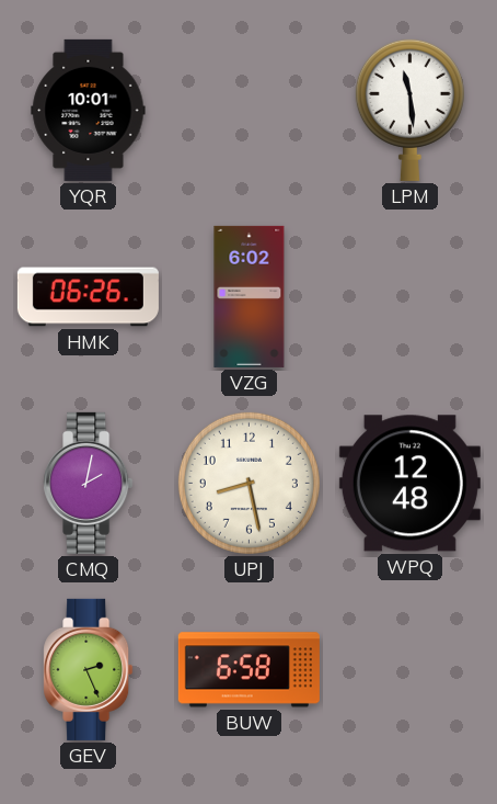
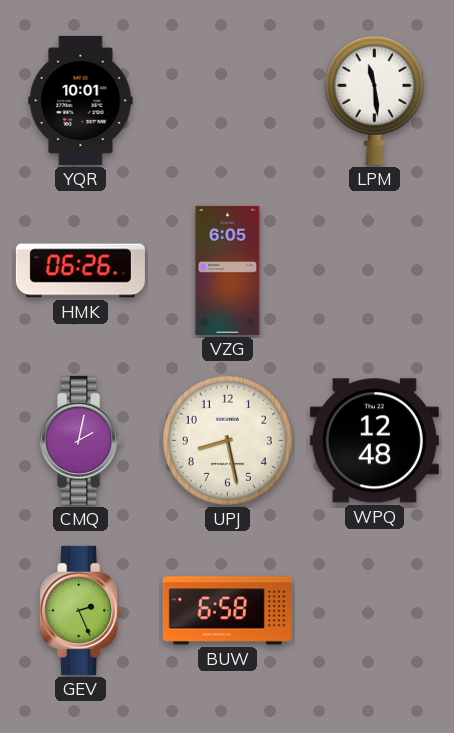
VZG: 6:02 -> 6:05
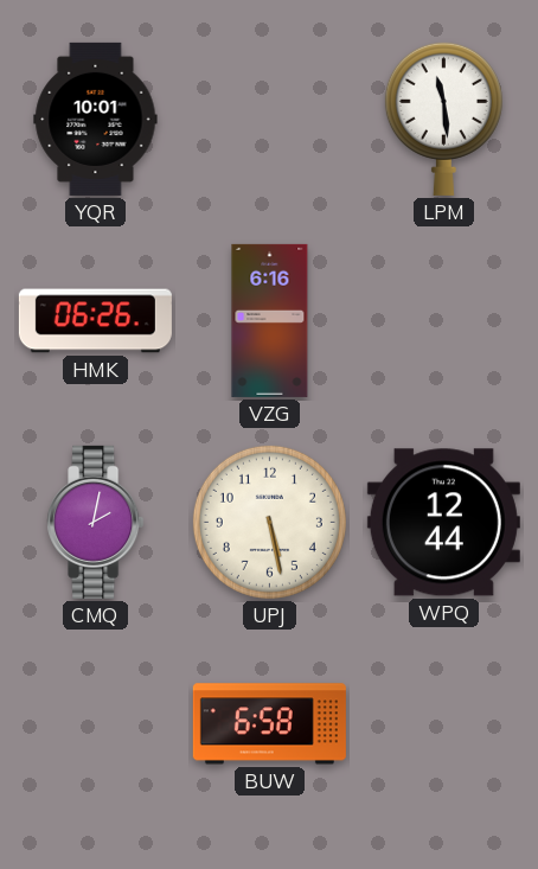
VZG: 6:05 -> 6:16
UPJ: 8:28 -> 5:28
WPQ: 12:48 -> 12:44
GEV: 2:26 -> none
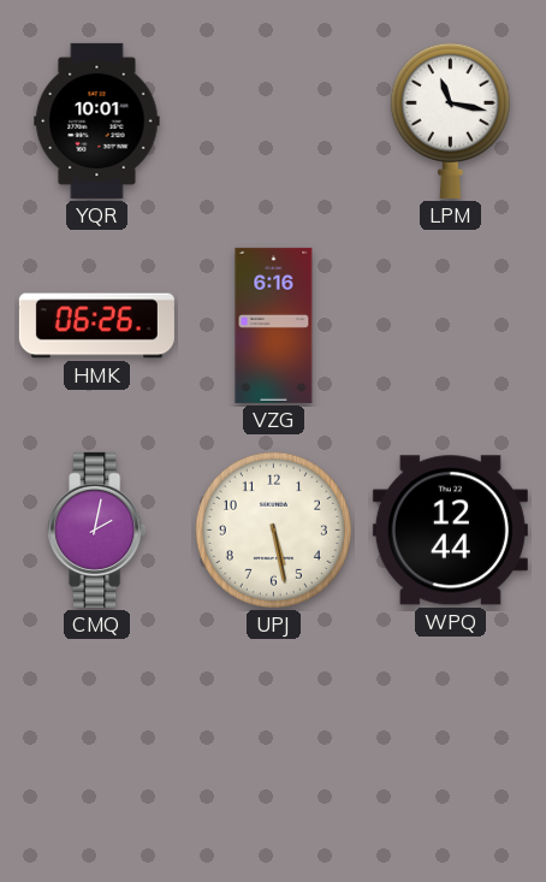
LPM: 11:29 -> 11:17
BUW: 6:58 -> none
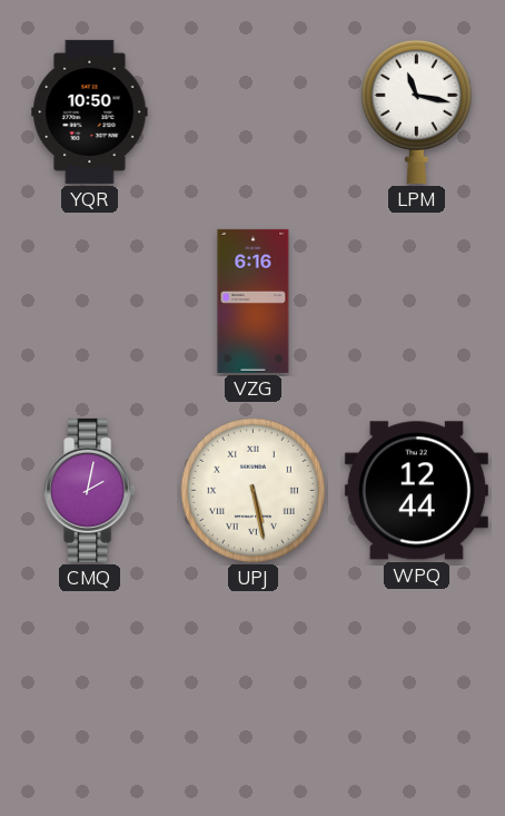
YQR: 10:01 -> 10:50
HMK: 06:26 -> none
UPJ numerals: Arabic -> Roman
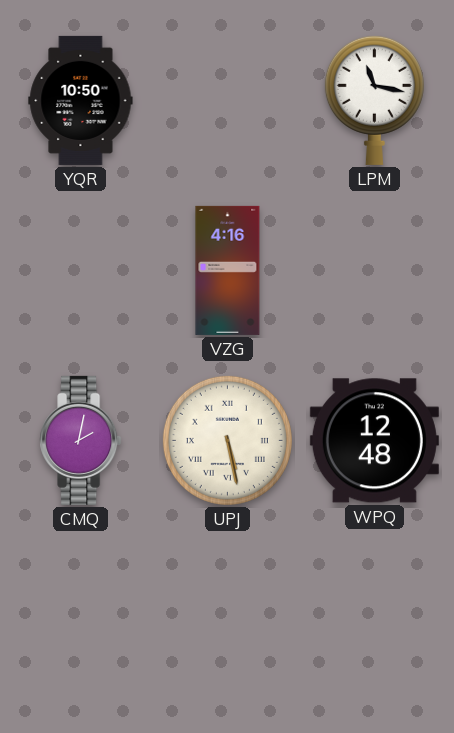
VZG: 6:16 -> 4:16
WPQ: 12:44 -> 12:48
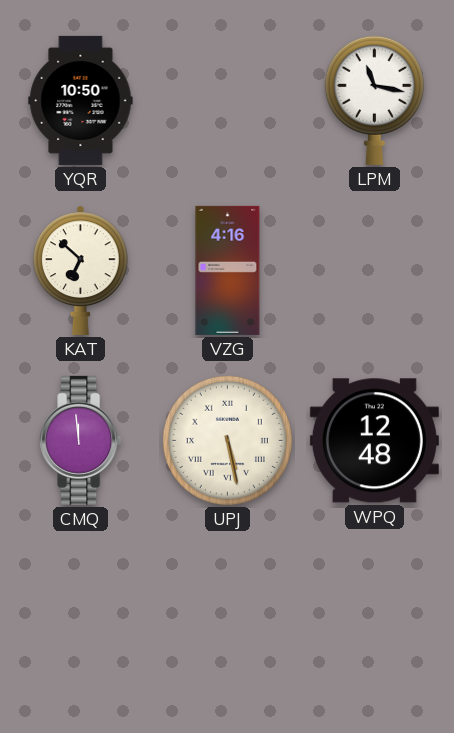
KAT: none -> 6:52
CMQ: 2:02 -> 11:59
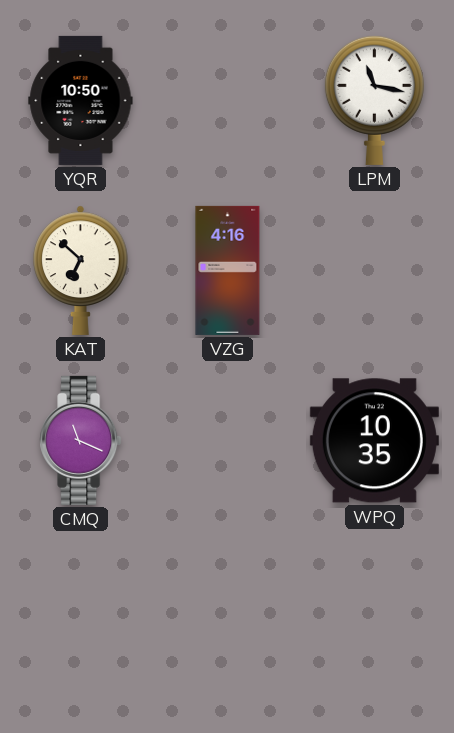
CMQ: 11:59 -> 11:19
UPJ: 5:28 -> none
WPQ: 12:48 -> 10:35
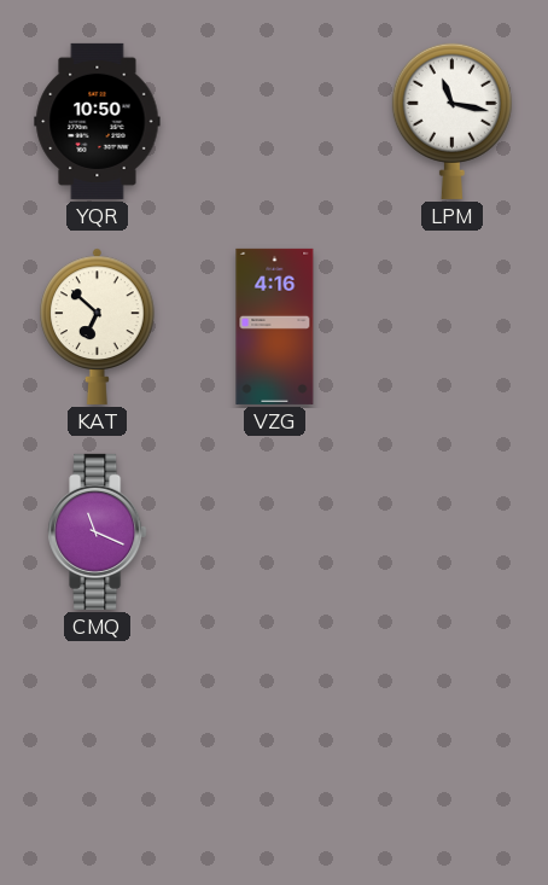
WPQ: 10:35 -> none
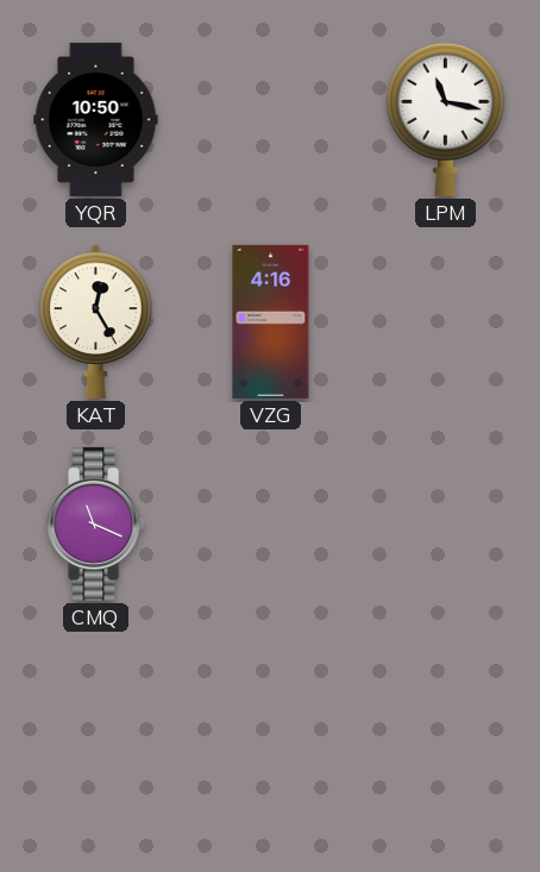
KAT: 6:52 -> 12:25
